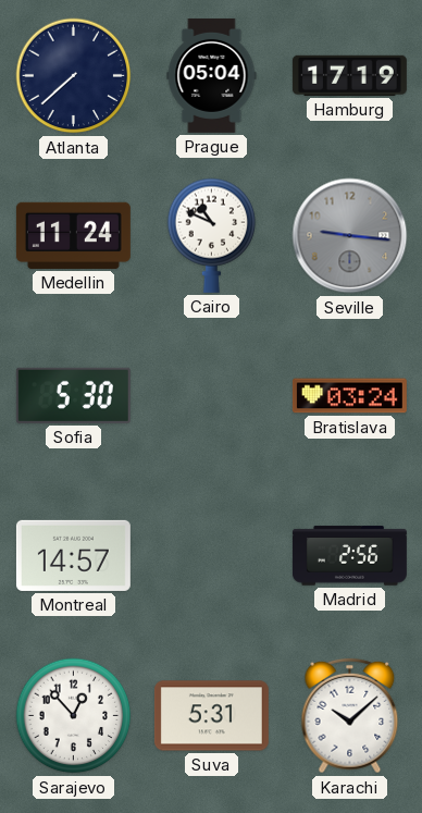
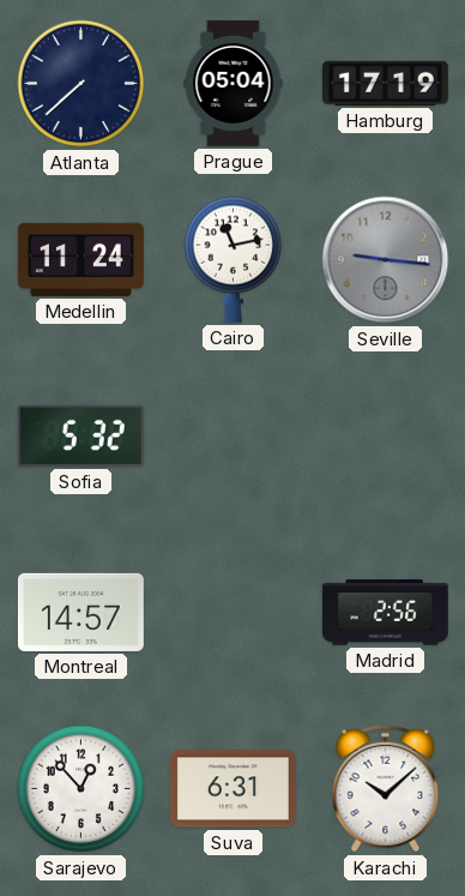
Cairo: 10:49 -> 11:13
Sofia: 5:30 -> 5:32
Bratislava: 03:24 -> none
Suva: 5:31 -> 6:31
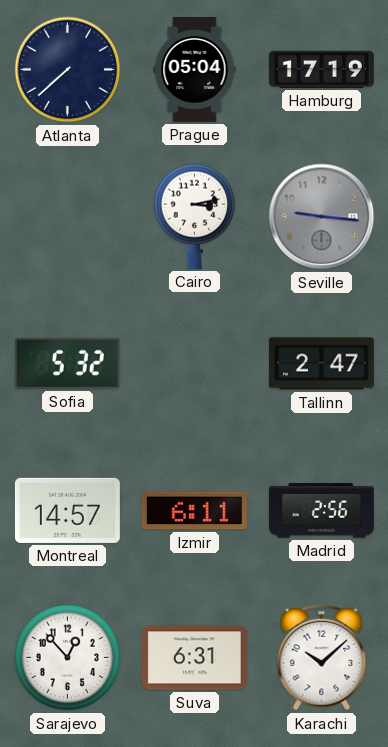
Medellin: 11:24 -> none
Cairo: 11:13 -> 3:13
Tallinn: none -> 2:47
Izmir: none -> 6:11
